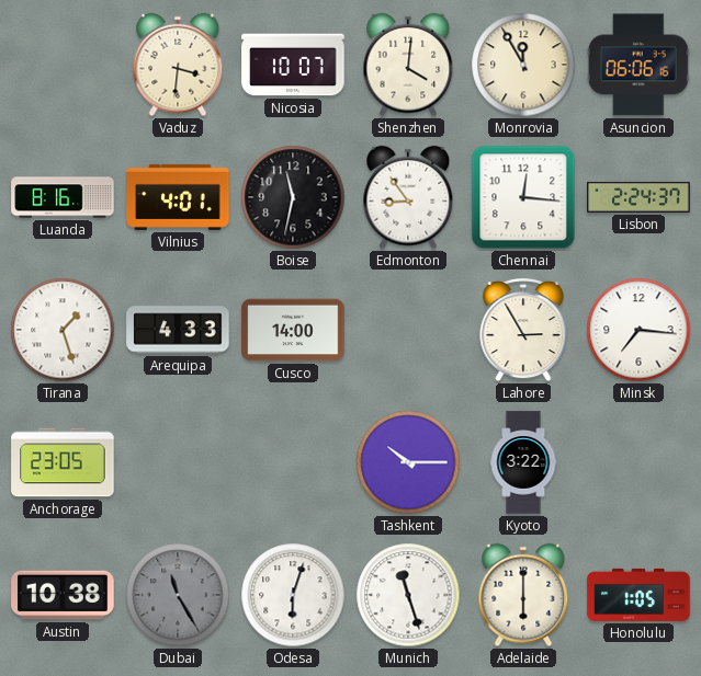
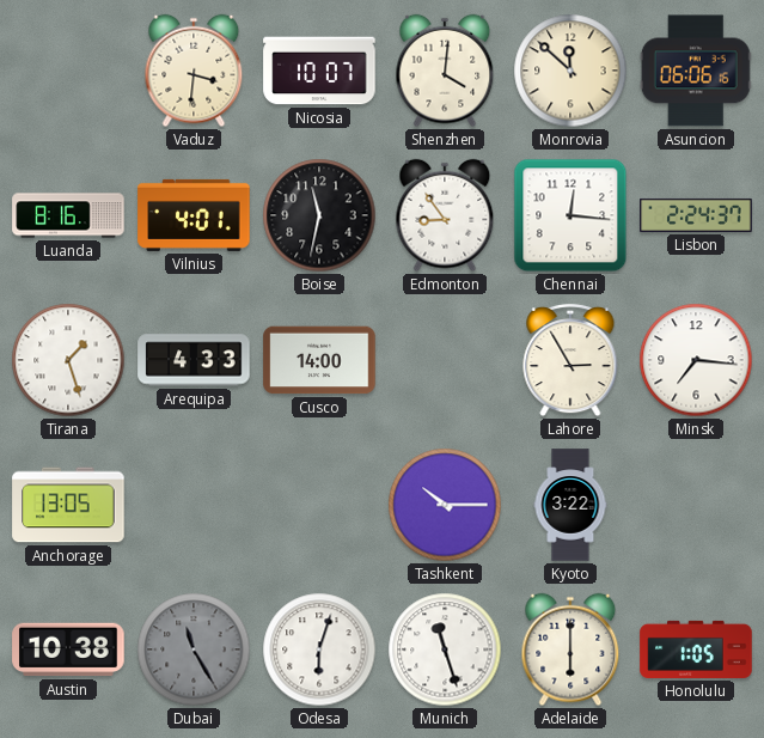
Monrovia: 11:55 -> 11:52
Anchorage: 23:05 -> 13:05
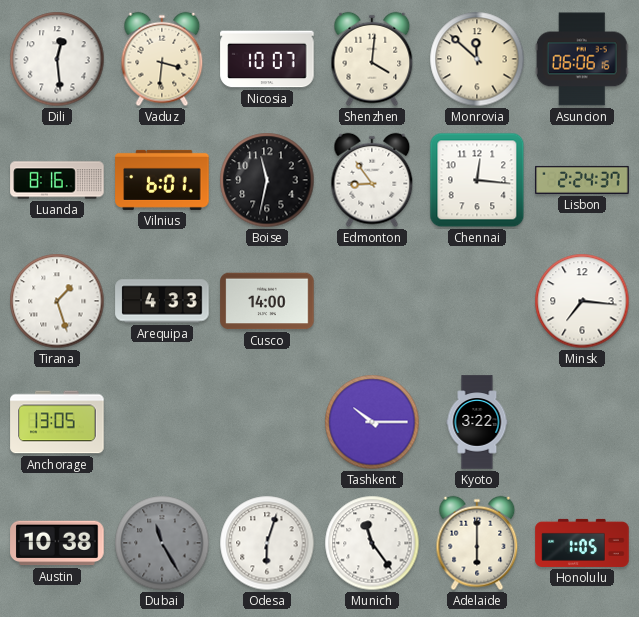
Dili: none -> 12:29
Vilnius: 4:01 -> 6:01
Lahore: 2:55 -> none
Munich: 11:27 -> 11:24
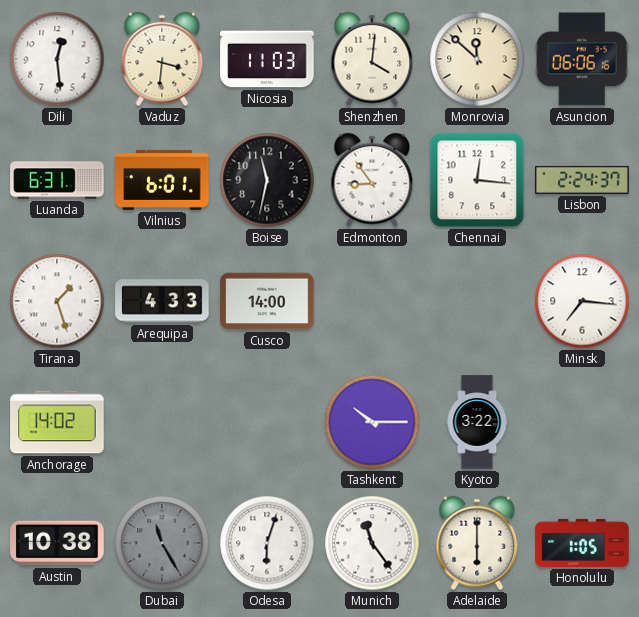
Nicosia: 10:07 -> 11:03
Luanda: 8:16 -> 6:31
Anchorage: 13:05 -> 14:02
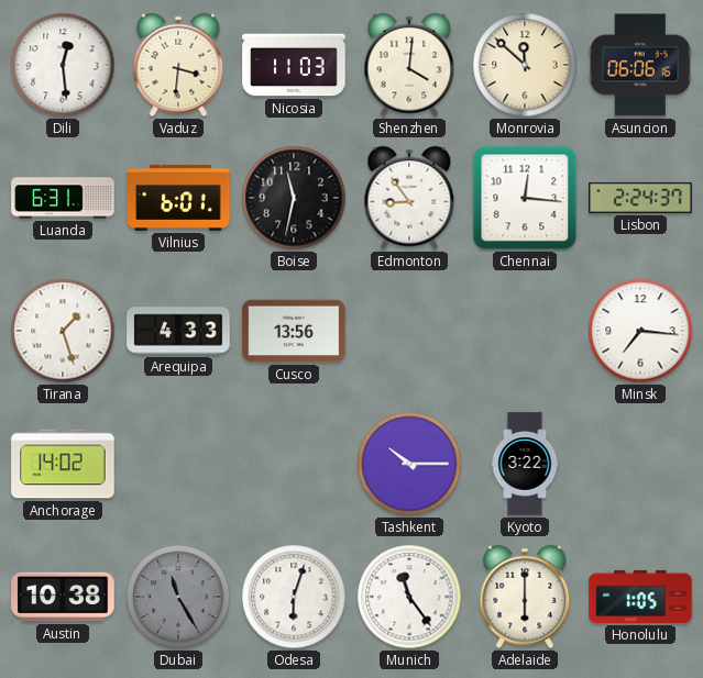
Cusco: 14:00 -> 13:56
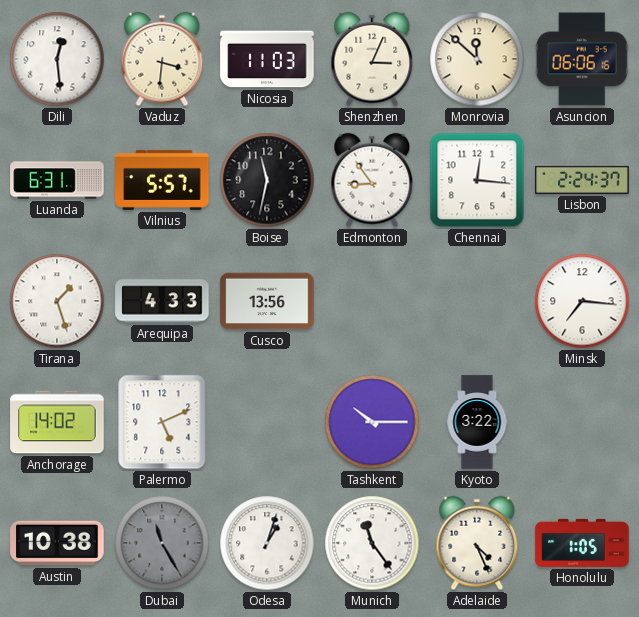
Shenzhen: 4:01 -> 3:04
Vilnius: 6:01 -> 5:57
Palermo: none -> 5:11
Odesa: 6:03 -> 1:03
Adelaide: 6:00 -> 4:26
